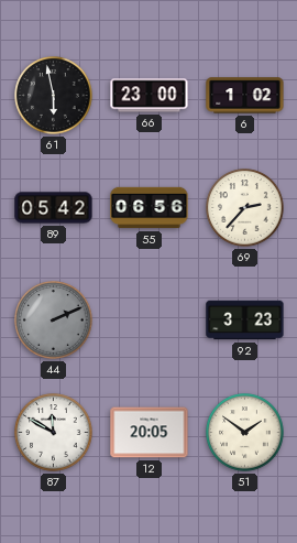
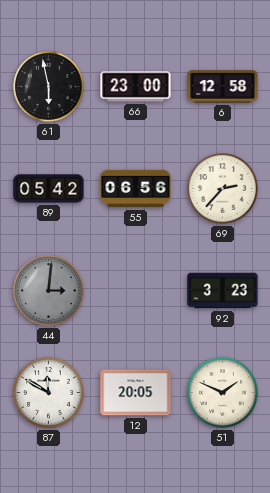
6: 1:02 -> 12:58
44: 2:11 -> 3:01
51: 1:51 -> 1:49
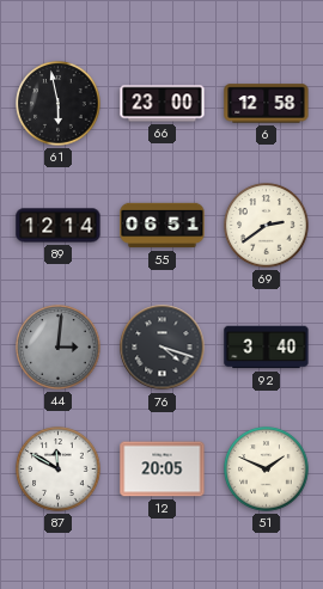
89: 05:42 -> 12:14
55: 06:56 -> 06:51
69: 2:37 -> 2:39
76: none -> 4:18
92: 3:23 -> 3:40
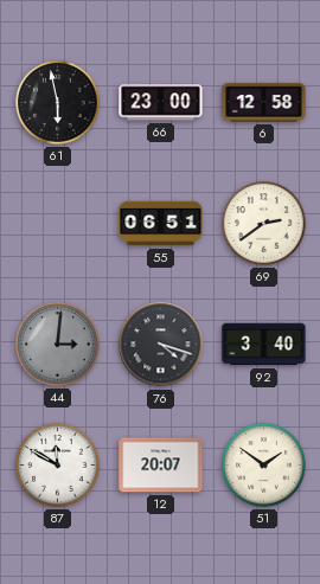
89: 12:14 -> none
12: 20:05 -> 20:07
51: 1:49 -> 1:51
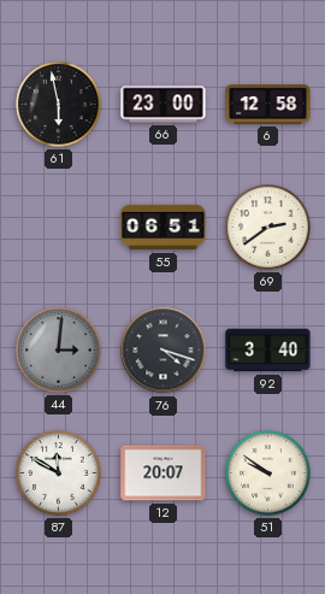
51: 1:51 -> 9:51
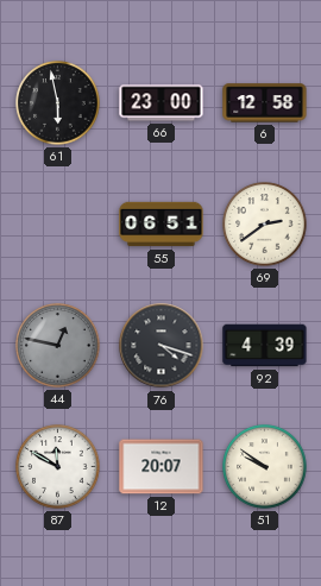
44: 3:01 -> 12:47
92: 3:40 -> 4:39
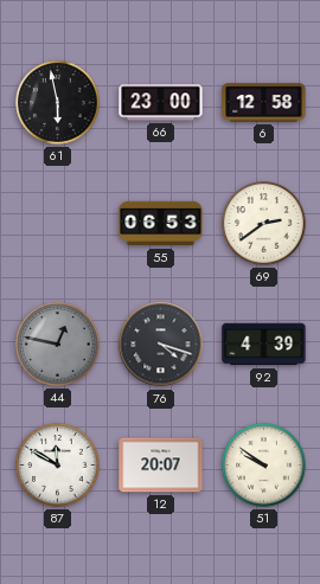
55: 06:51 -> 06:53
